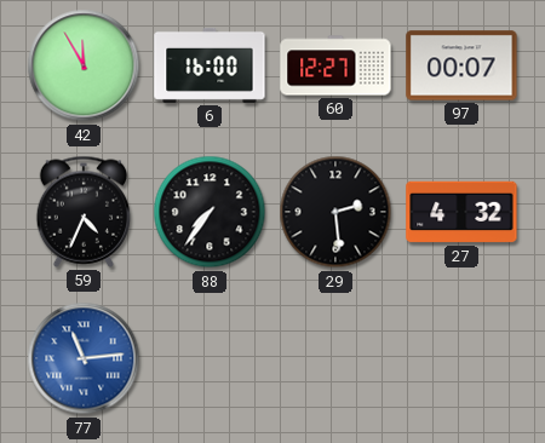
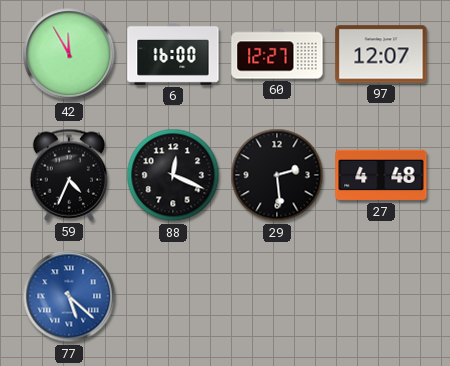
97: 00:07 -> 12:07
88: 7:36 -> 12:19
27: 4:32 -> 4:48
77: 11:14 -> 5:22
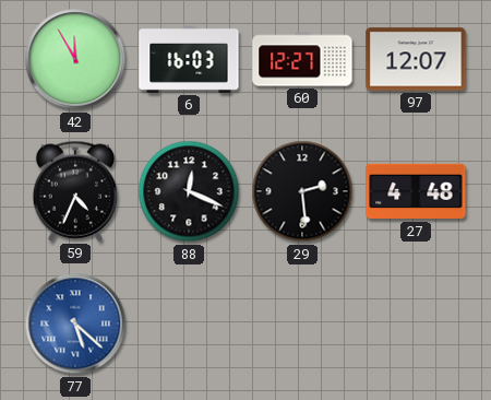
6: 16:00 -> 16:03
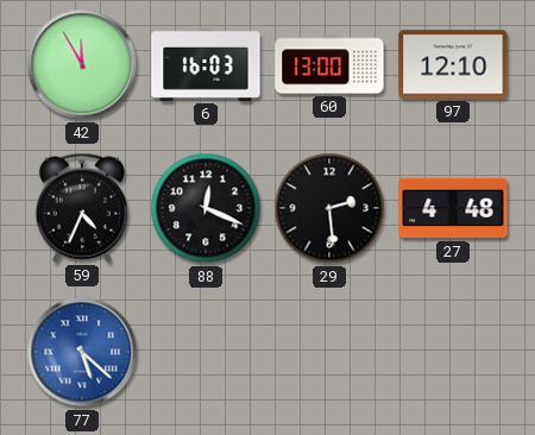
60: 12:27 -> 13:00
97: 12:07 -> 12:10
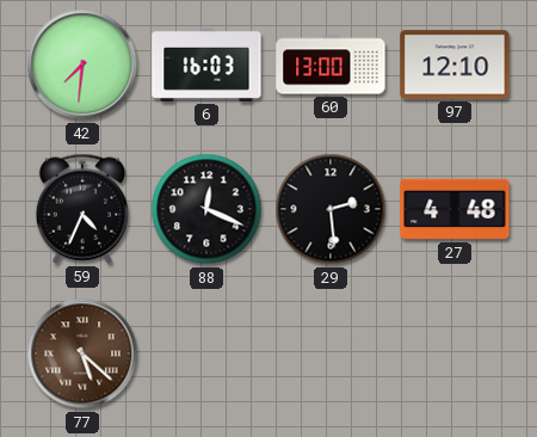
42: 11:55 -> 7:31
77 dial: blue -> brown
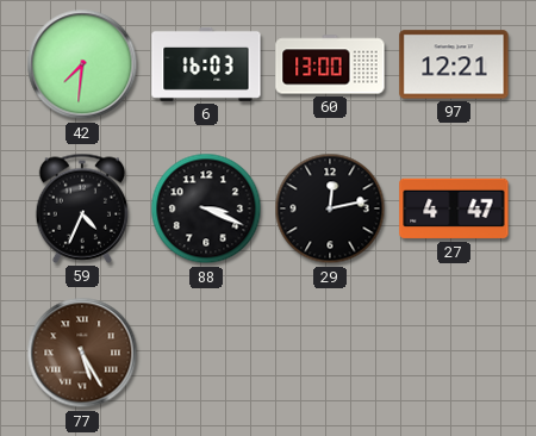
97: 12:10 -> 12:21
88: 12:19 -> 3:19
29: 2:29 -> 12:13
27: 4:48 -> 4:47
77: 5:22 -> 5:25
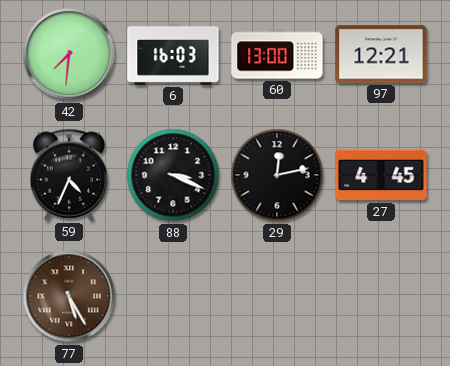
27: 4:47 -> 4:45
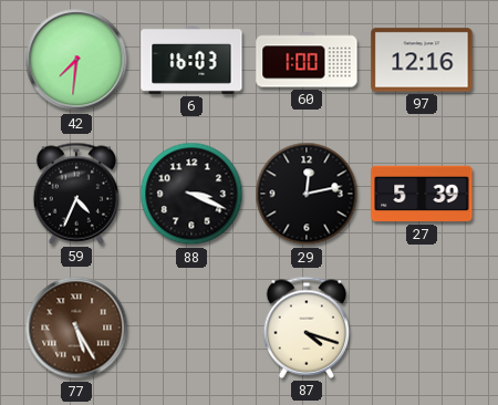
60: 13:00 -> 1:00
97: 12:21 -> 12:16
27: 4:45 -> 5:39
87: none -> 4:18
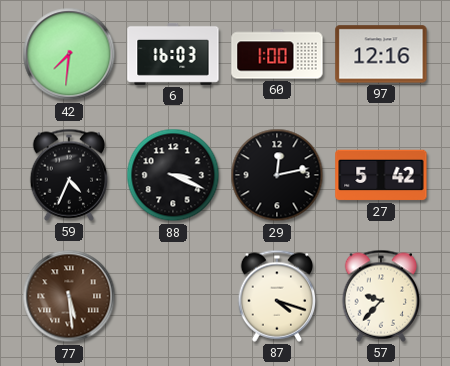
27: 5:39 -> 5:42
77: 5:25 -> 5:29
57: none -> 9:37
